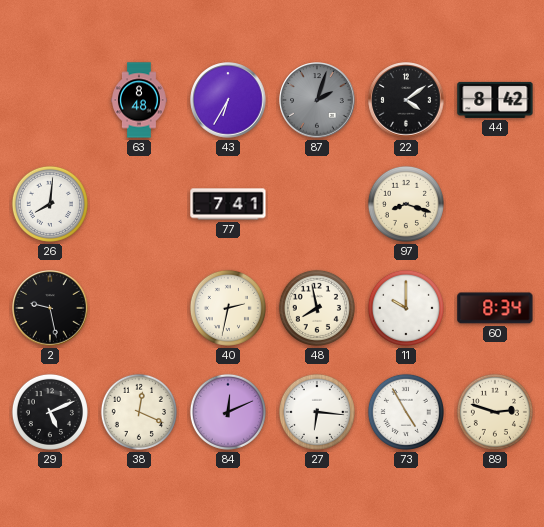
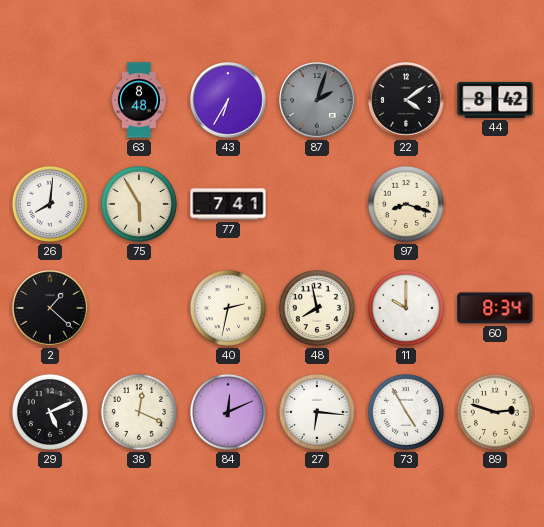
75: none -> 5:55
2: 9:28 -> 1:22
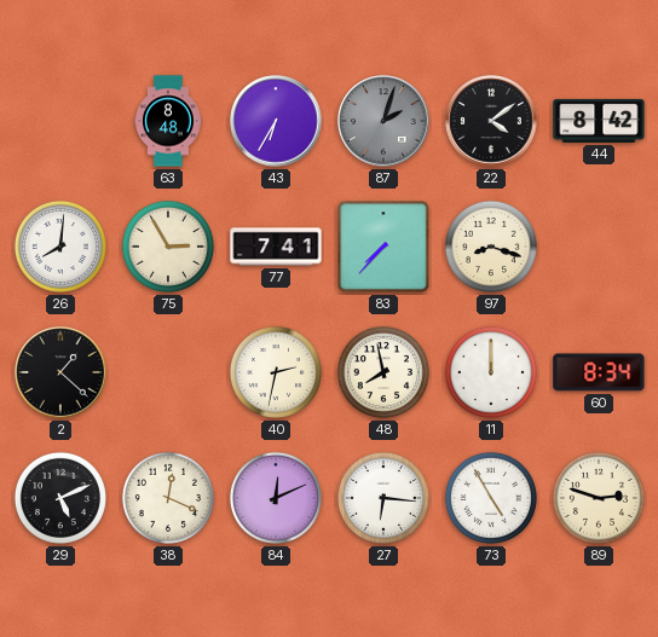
75: 5:55 -> 2:55
83: none -> 7:37
11: 10:00 -> 12:00
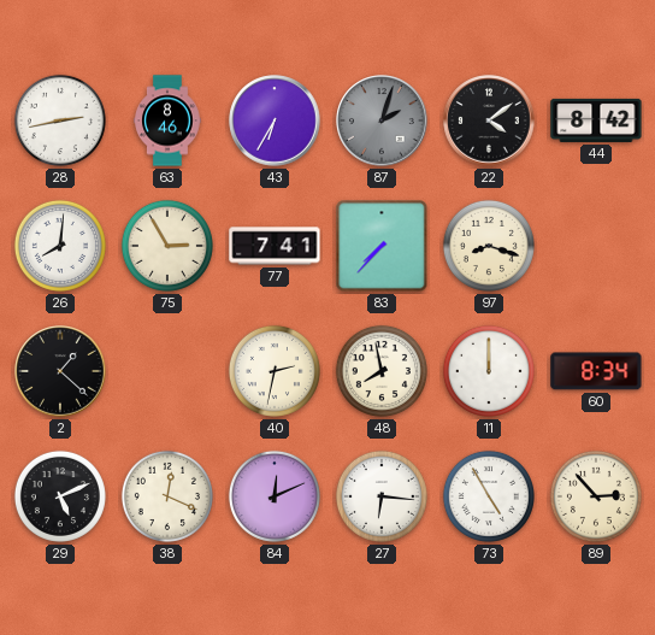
28: none -> 2:43
63: 8:48 -> 8:46
89: 2:48 -> 2:53
